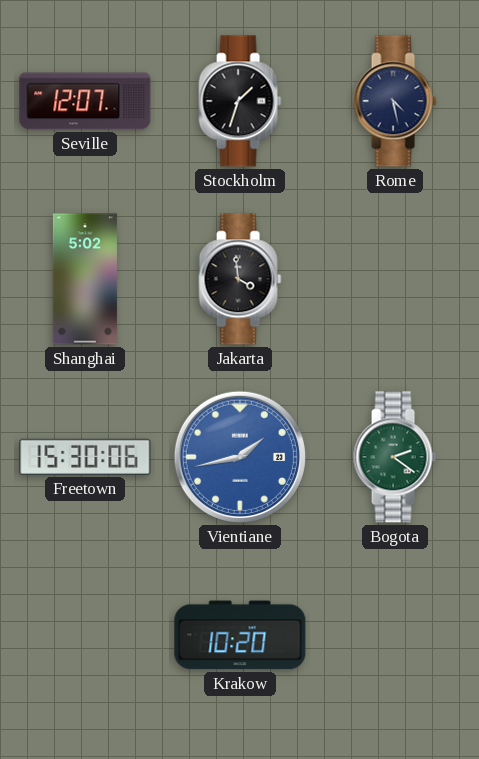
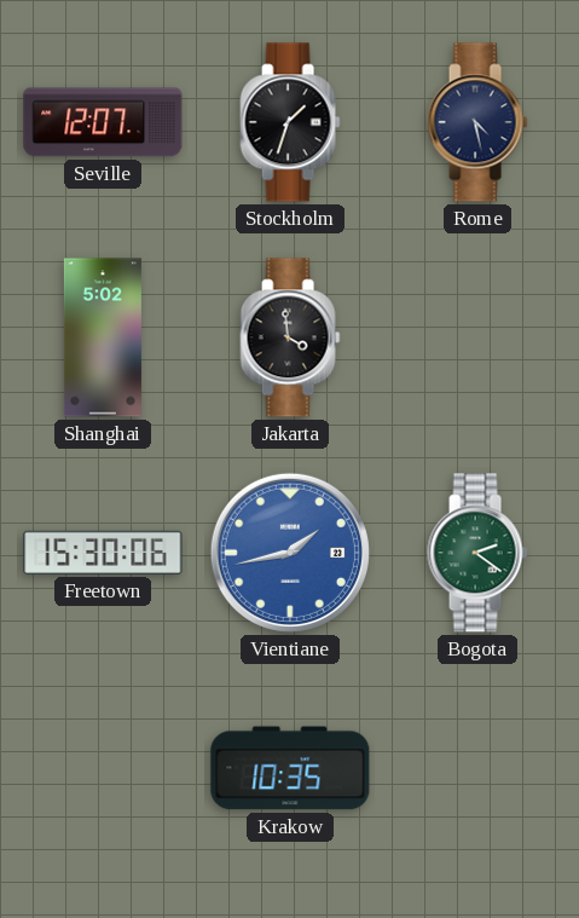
Krakow: 10:20 -> 10:35
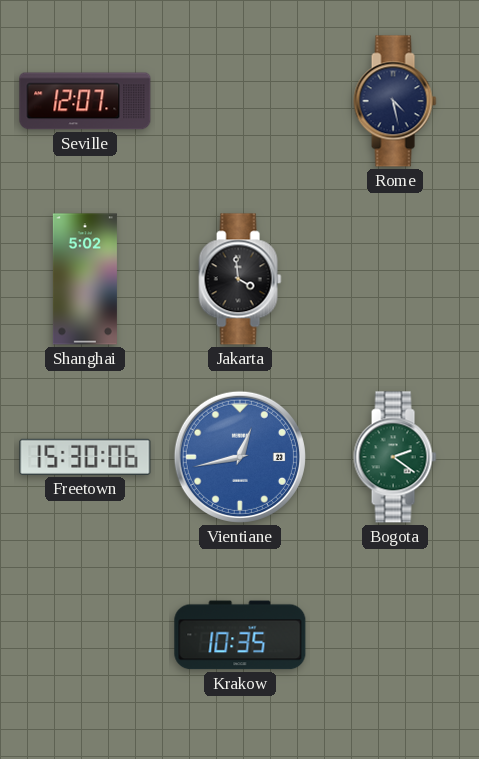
Stockholm: 1:33 -> none
Vientiane: 1:43 -> 12:43
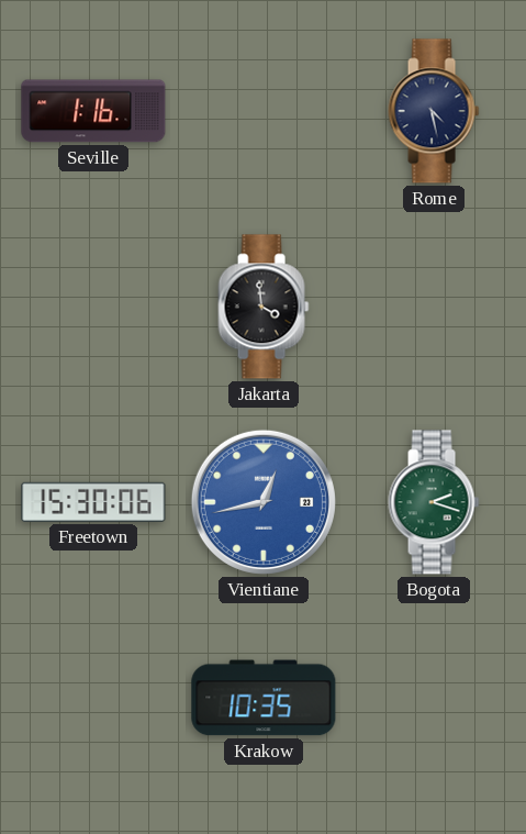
Seville: 12:07 -> 1:16
Shanghai: 5:02 -> none
Bogota: 2:21 -> 2:18
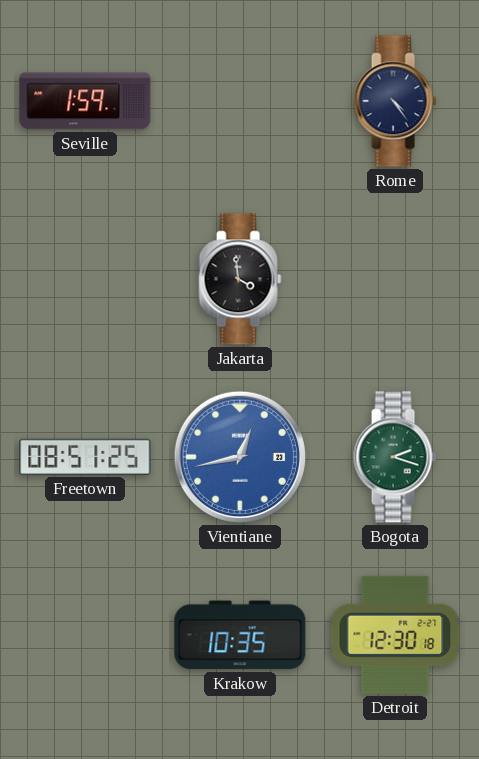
Seville: 1:16 -> 1:59
Rome: 4:28 -> 4:24
Freetown: 15:30 -> 08:51
Detroit: none -> 12:30
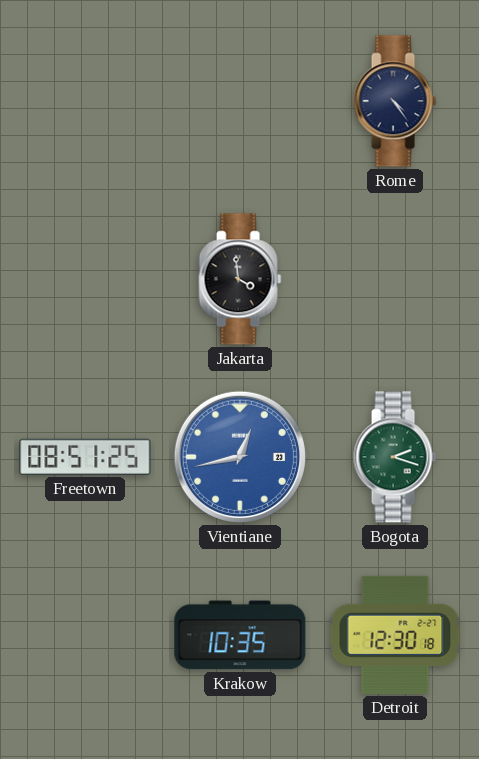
Seville: 1:59 -> none
